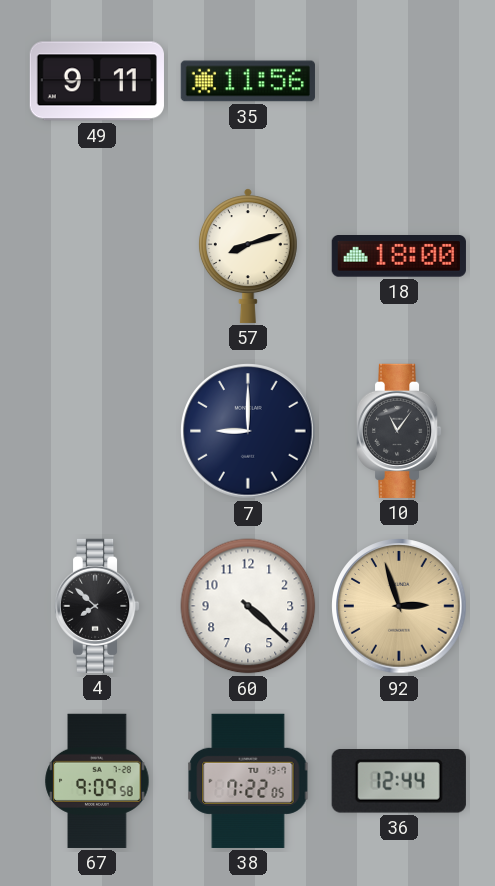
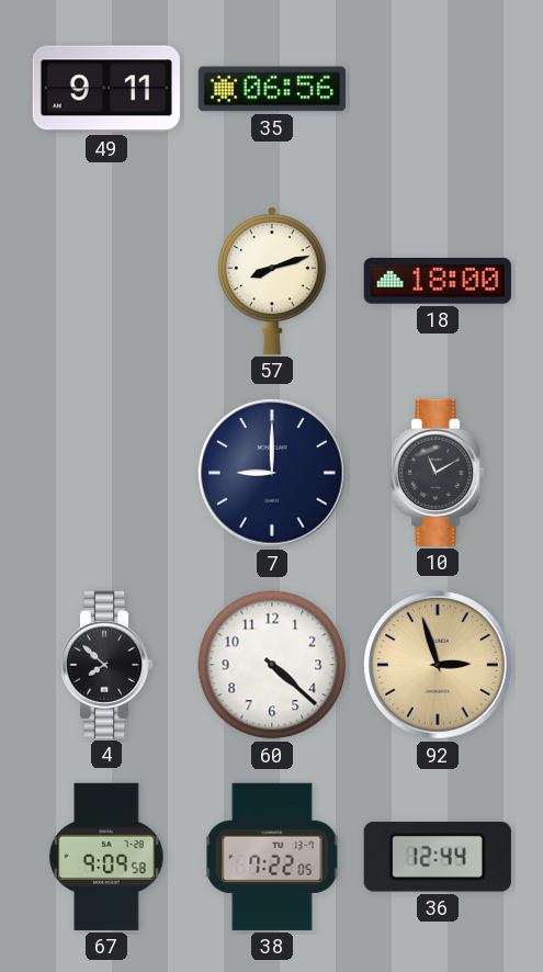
35: 11:56 -> 06:56
10: 11:06 -> 11:10
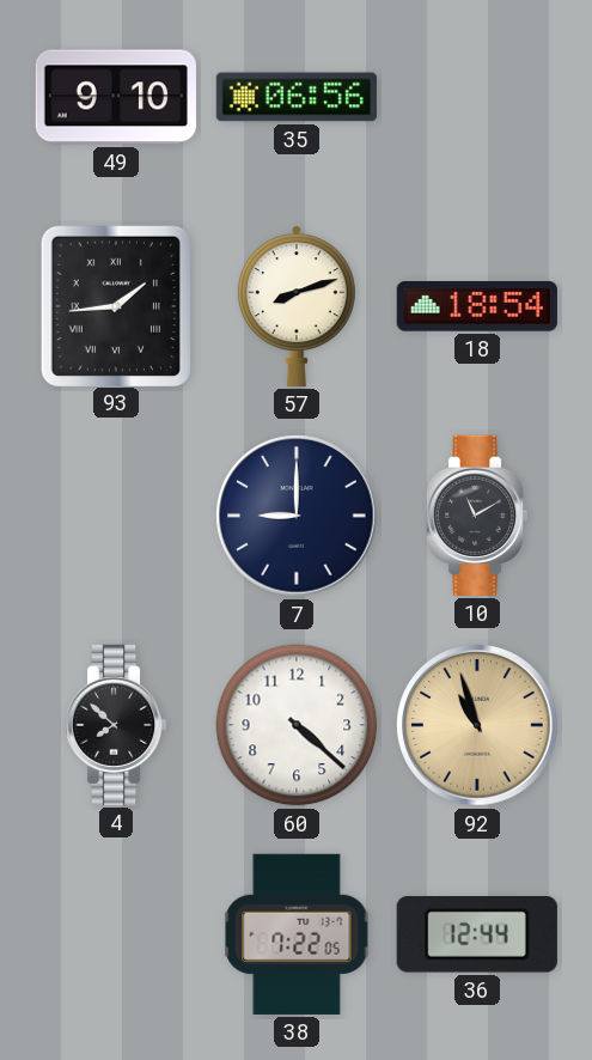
49: 9:11 -> 9:10
93: none -> 1:44
18: 18:00 -> 18:54
92: 2:57 -> 10:57
67: 9:09 -> none
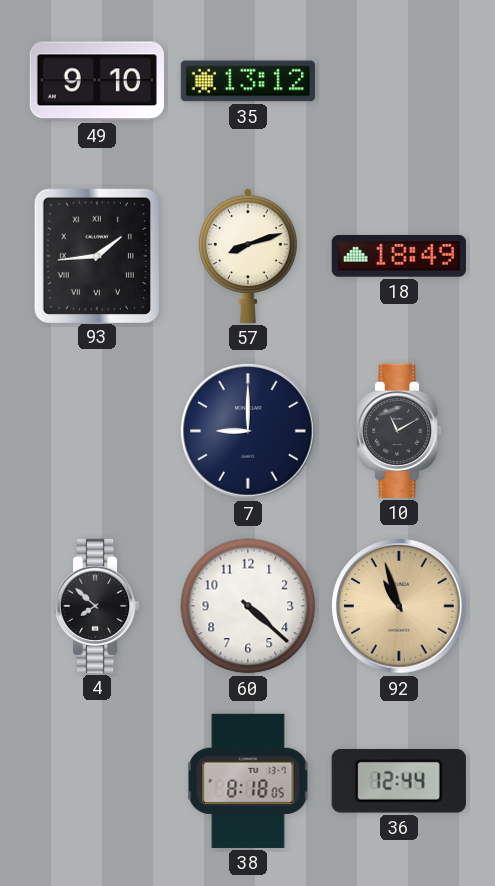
35: 06:56 -> 13:12
18: 18:54 -> 18:49
38: 7:22 -> 8:18
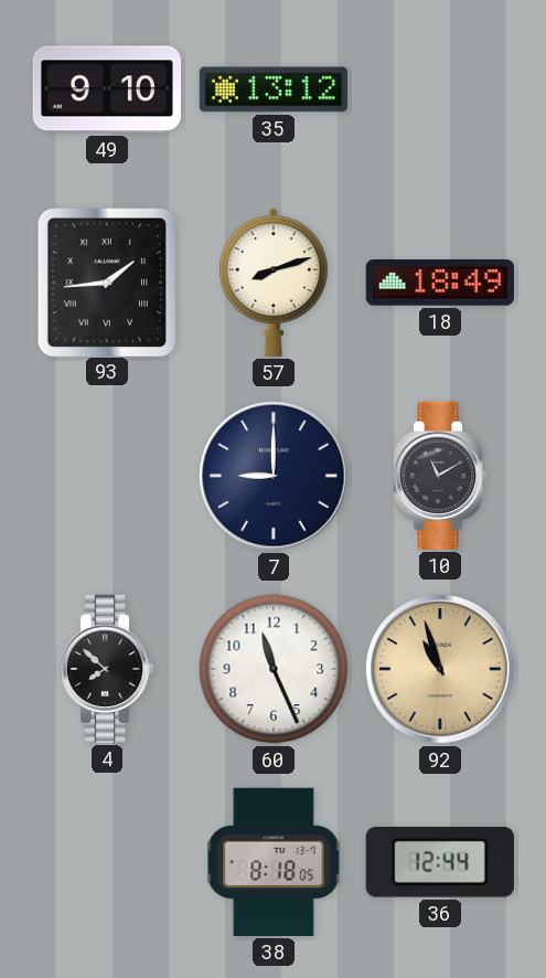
60: 4:22 -> 11:26
